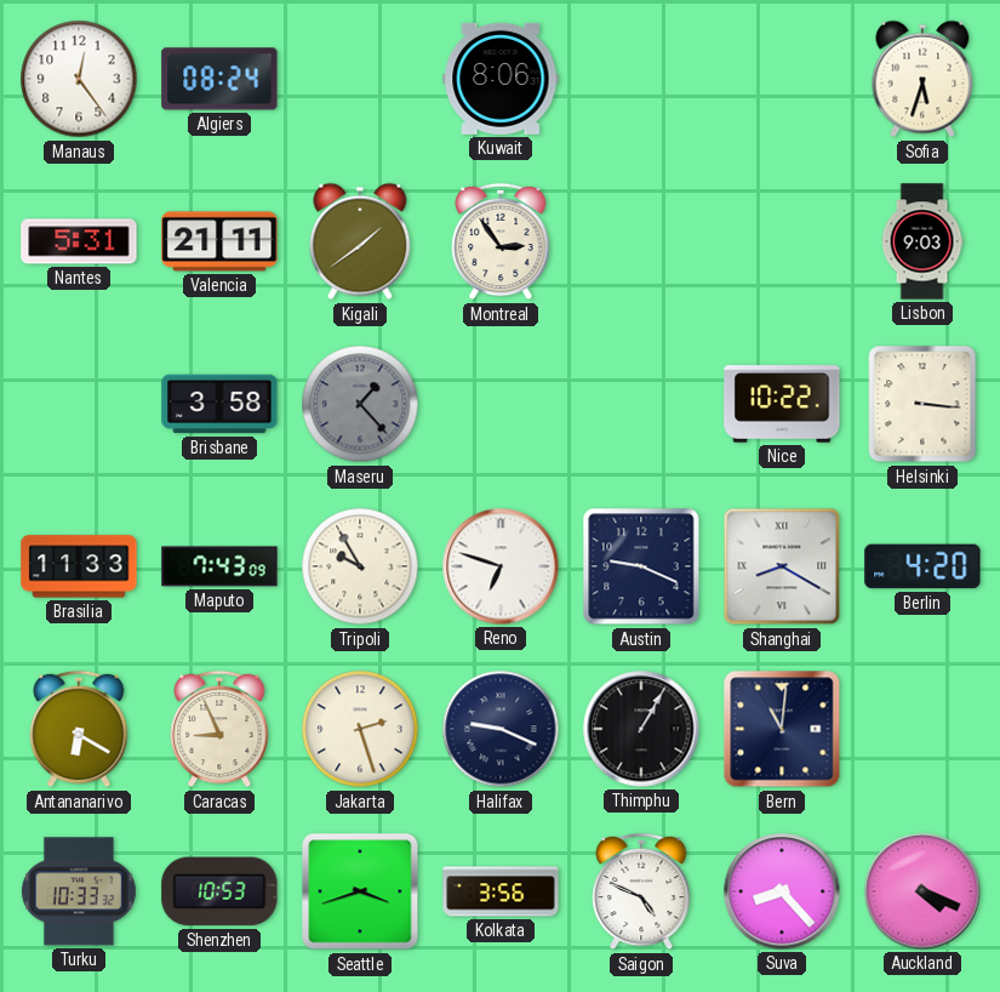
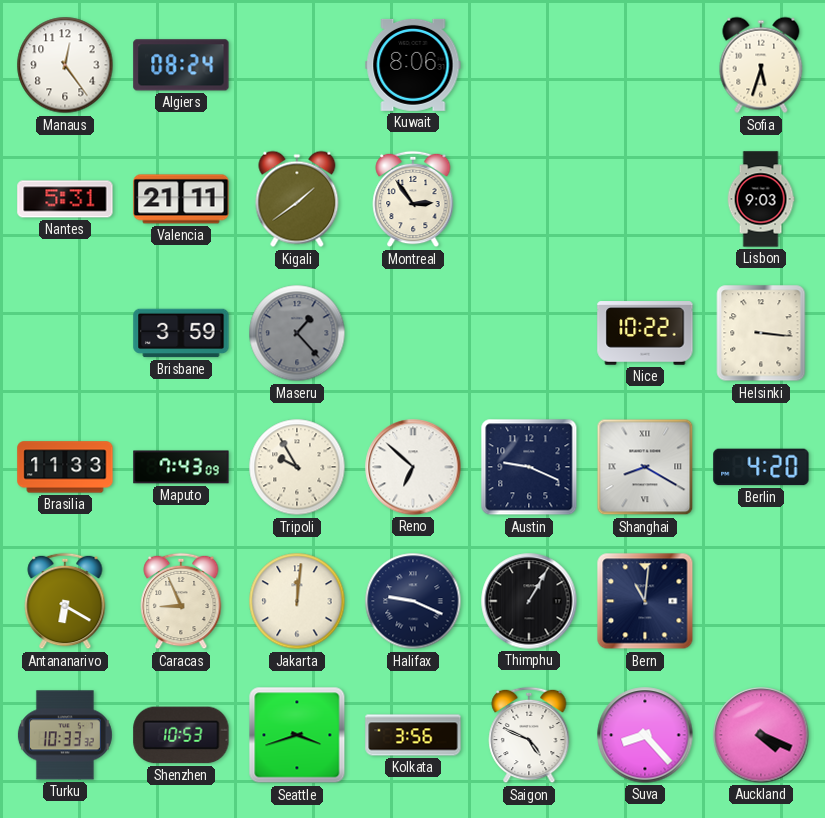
Brisbane: 3:58 -> 3:59
Reno: 6:48 -> 6:52
Jakarta: 2:27 -> 12:01
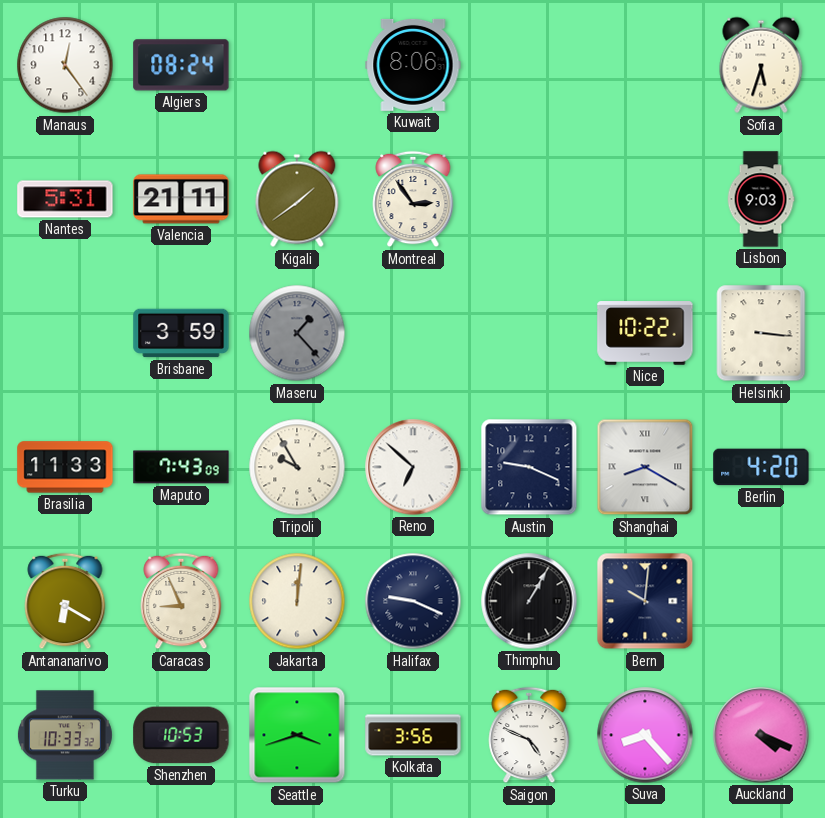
Bern: 11:01 -> 10:01
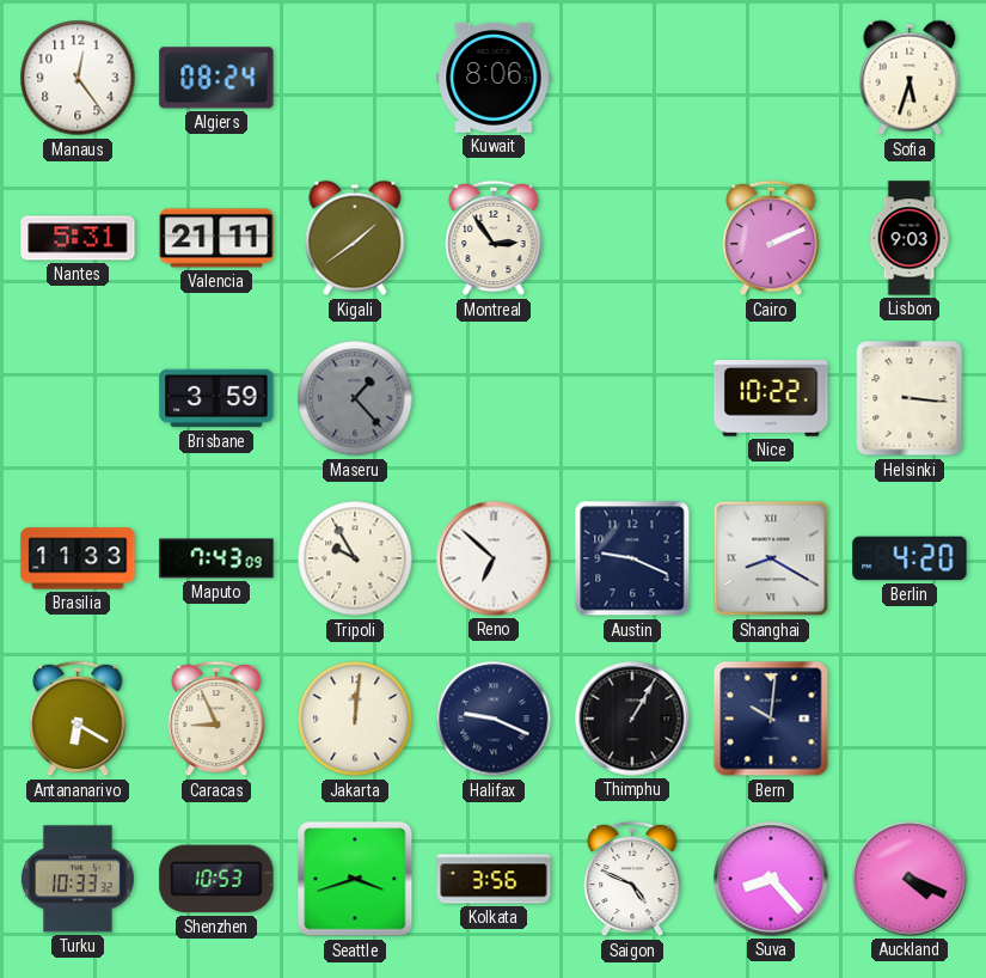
Cairo: none -> 2:11
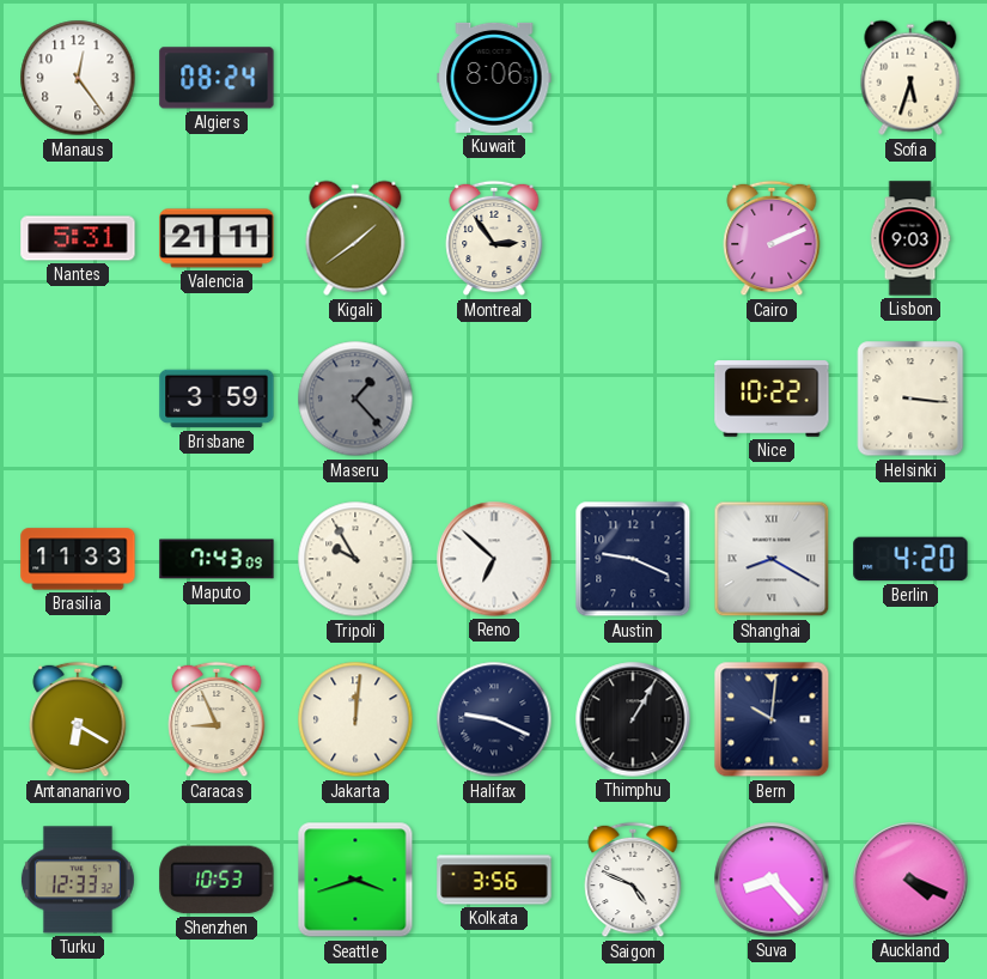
Turku: 10:33 -> 12:33
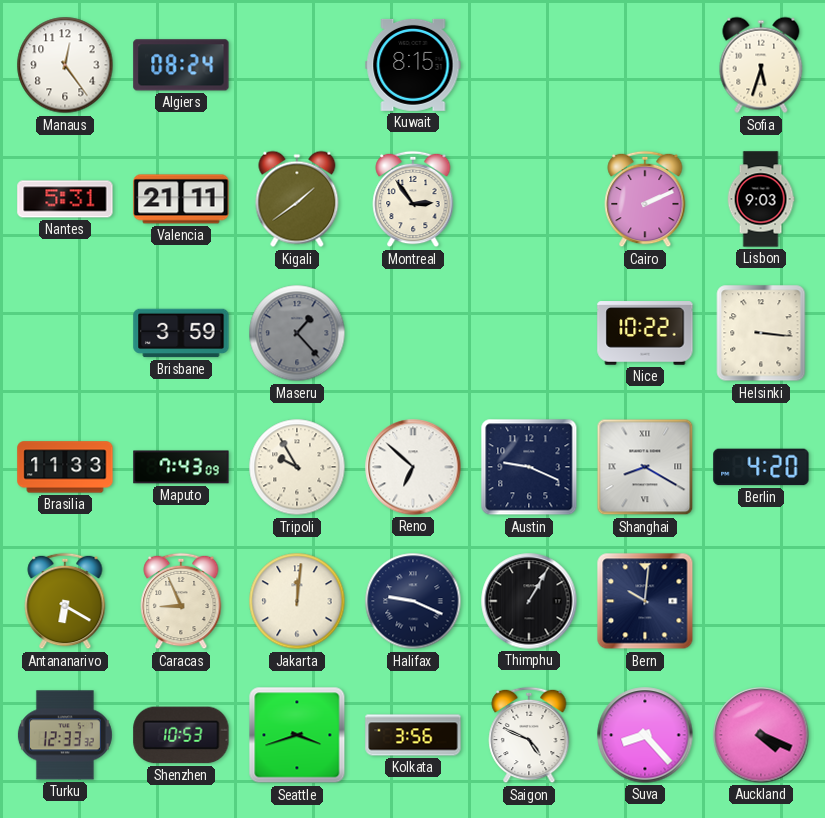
Kuwait: 8:06 -> 8:15
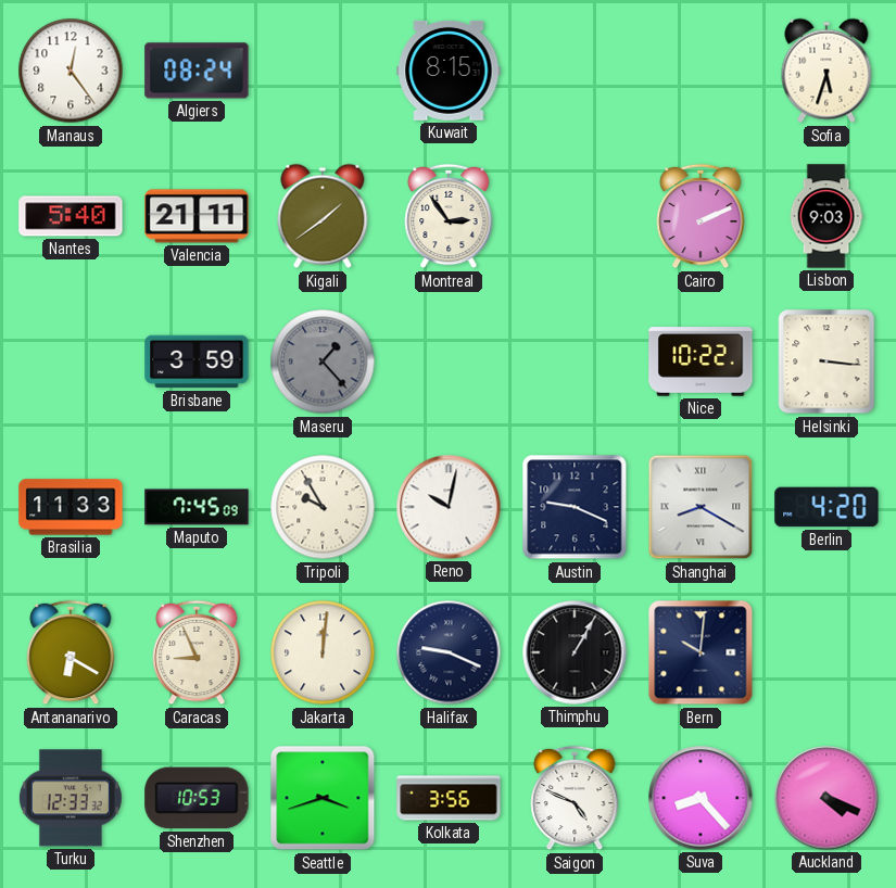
Nantes: 5:31 -> 5:40
Maputo: 7:43 -> 7:45
Reno: 6:52 -> 10:02
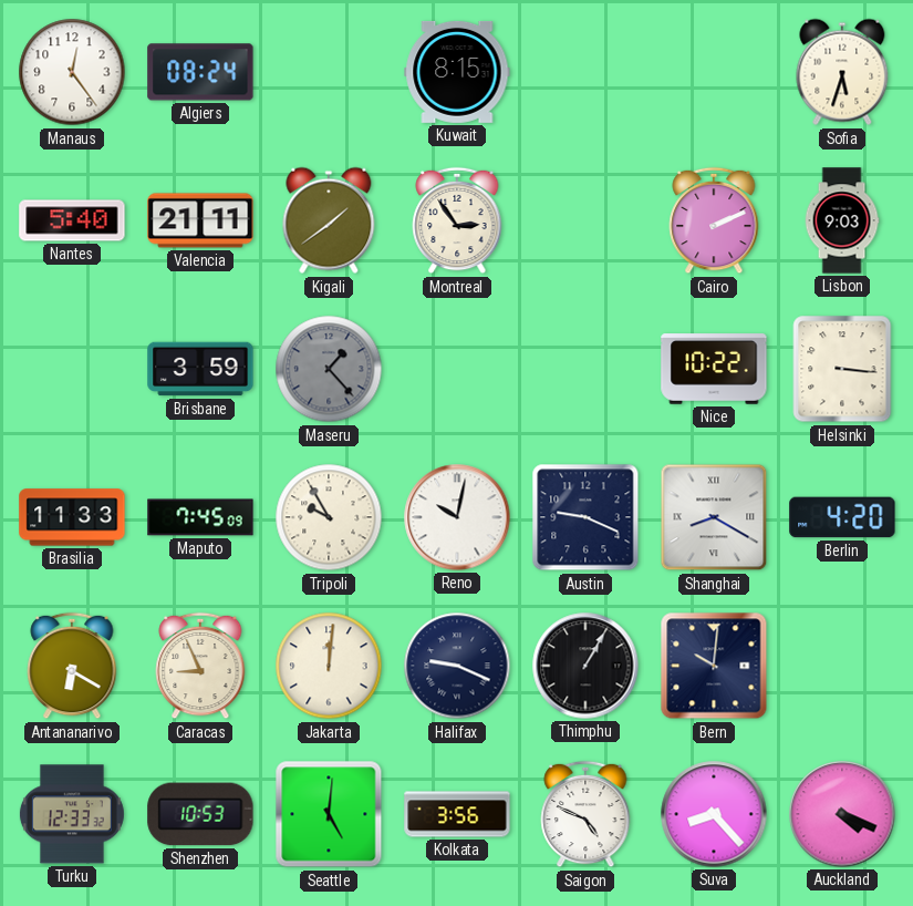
Seattle: 3:42 -> 5:01
